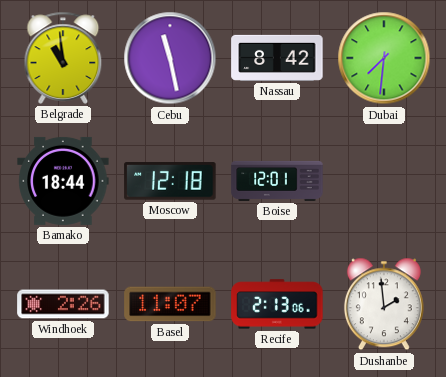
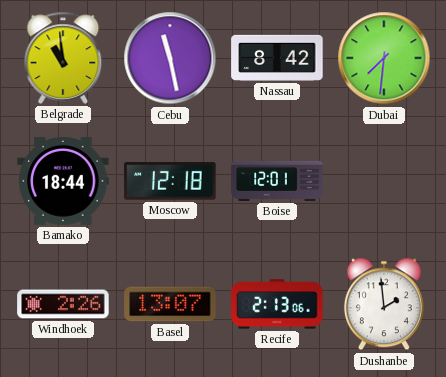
Basel: 11:07 -> 13:07
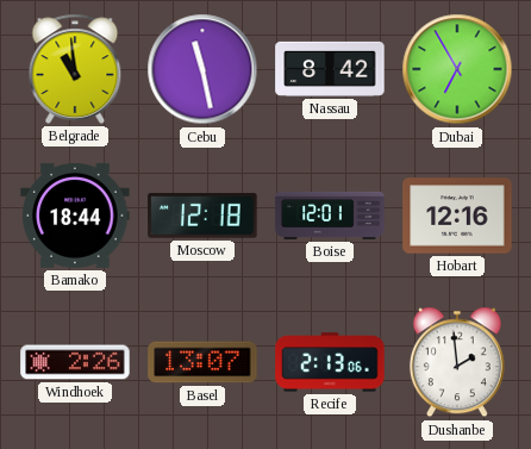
Dubai: 7:31 -> 6:55
Hobart: none -> 12:16
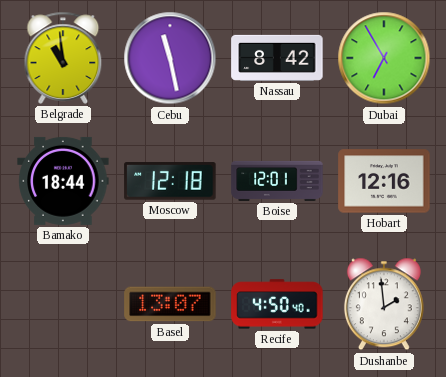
Windhoek: 2:26 -> none
Recife: 2:13 -> 4:50
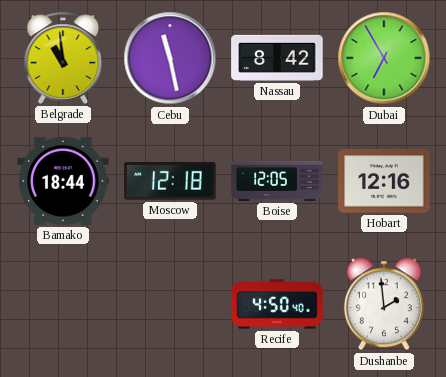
Boise: 12:01 -> 12:05
Basel: 13:07 -> none
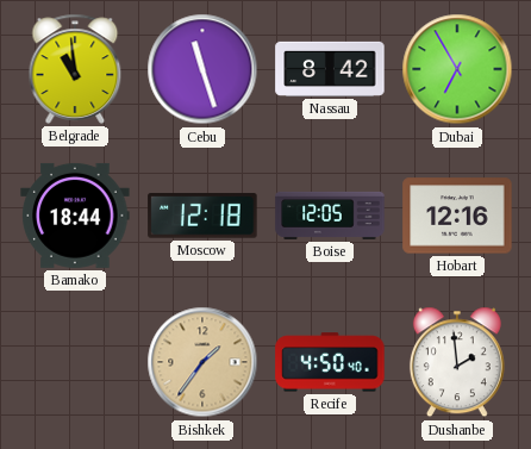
Cebu: 11:28 -> 11:27
Bishkek: none -> 1:36
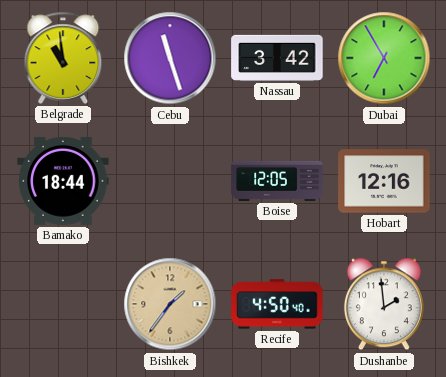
Nassau: 8:42 -> 3:42
Moscow: 12:18 -> none
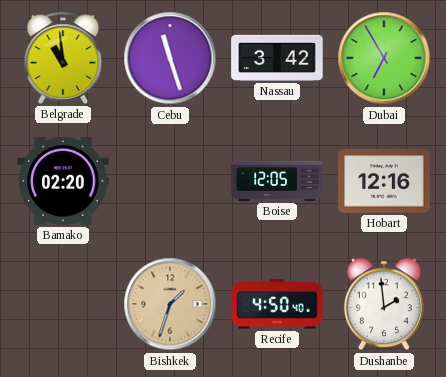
Bamako: 18:44 -> 02:20
Bishkek: 1:36 -> 1:33
